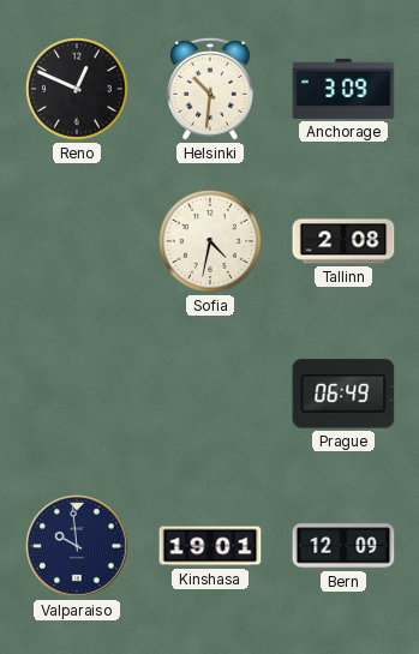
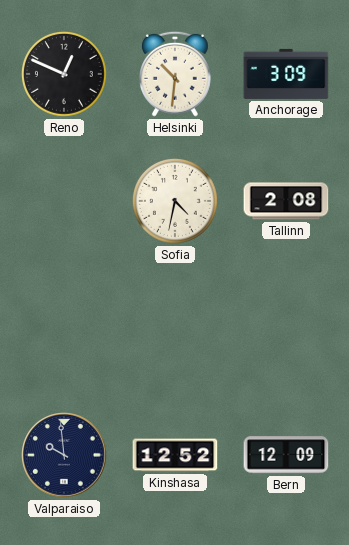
Prague: 06:49 -> none
Kinshasa: 19:01 -> 12:52
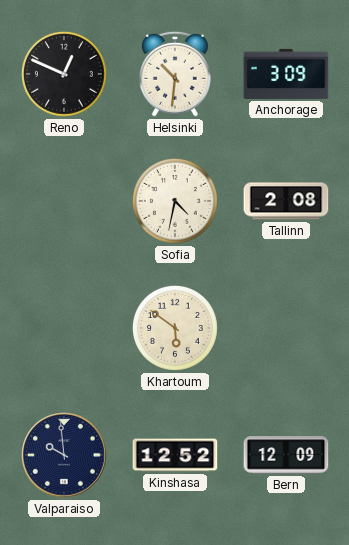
Khartoum: none -> 5:51
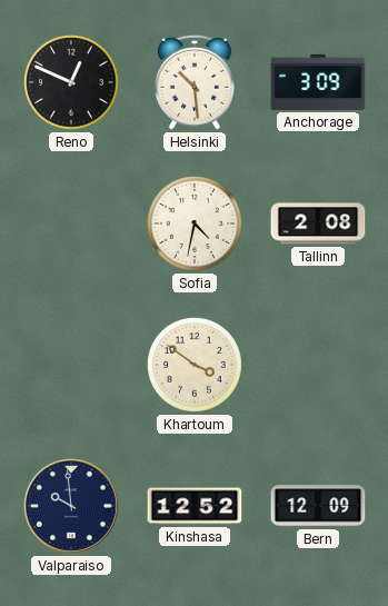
Helsinki: 10:31 -> 10:29
Khartoum: 5:51 -> 3:51
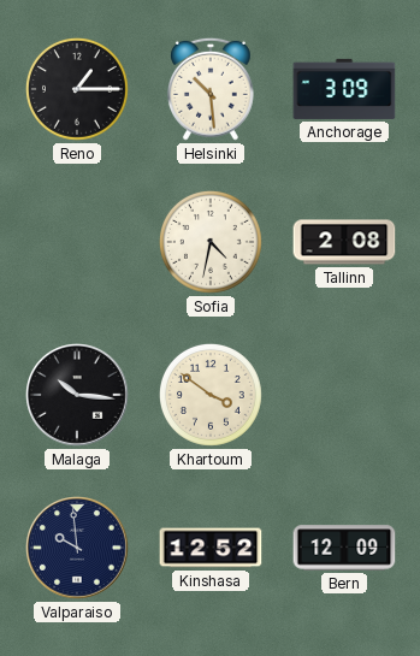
Reno: 12:49 -> 1:15
Malaga: none -> 10:16
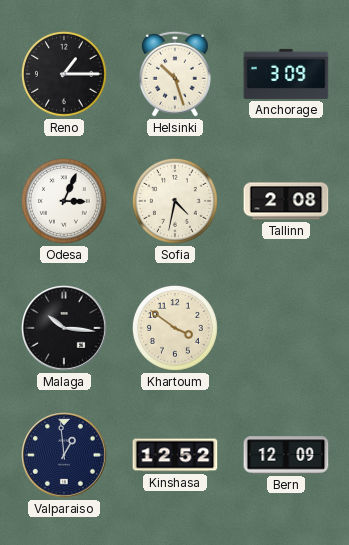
Helsinki: 10:29 -> 10:27
Odesa: none -> 3:04
Valparaiso: 9:59 -> 12:59
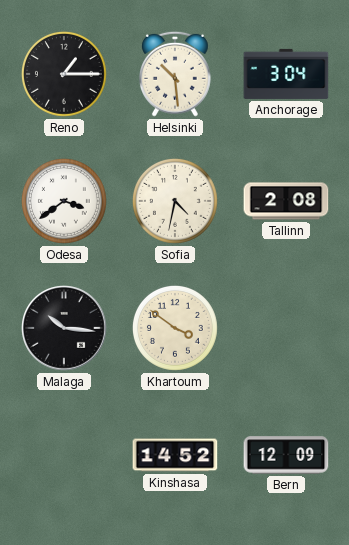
Helsinki: 10:27 -> 10:29
Anchorage: 3:09 -> 3:04
Odesa: 3:04 -> 3:39
Valparaiso: 12:59 -> none
Kinshasa: 12:52 -> 14:52
